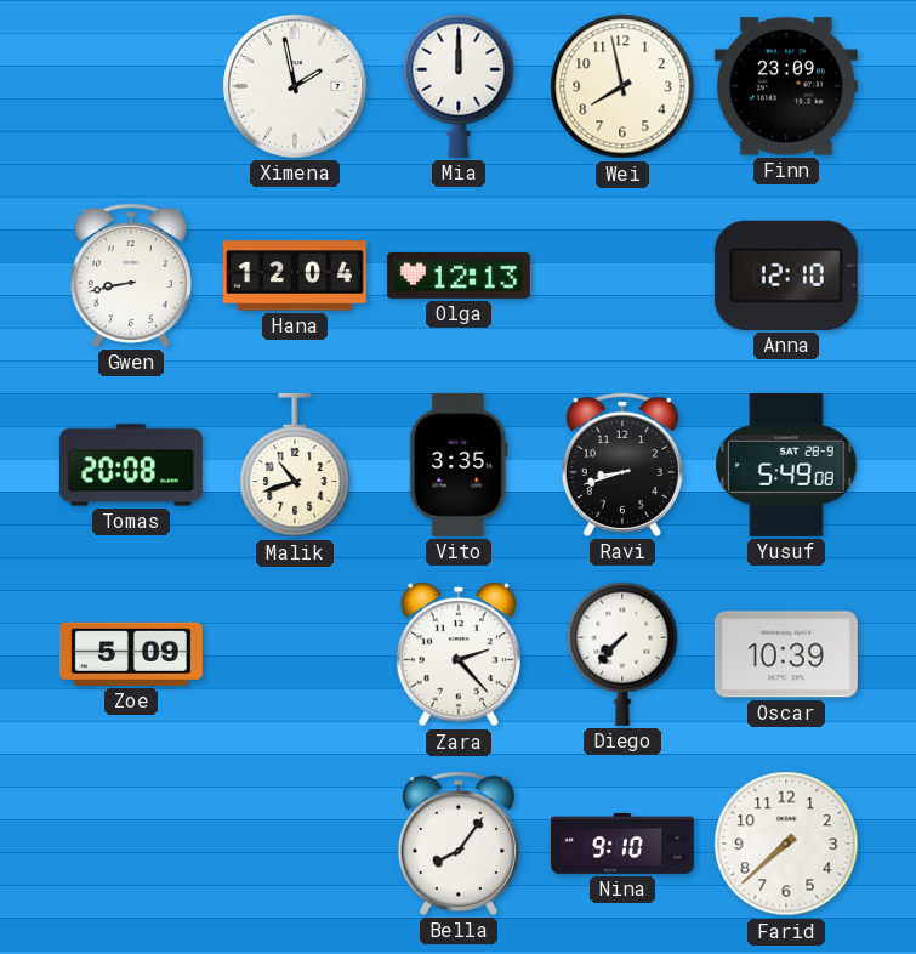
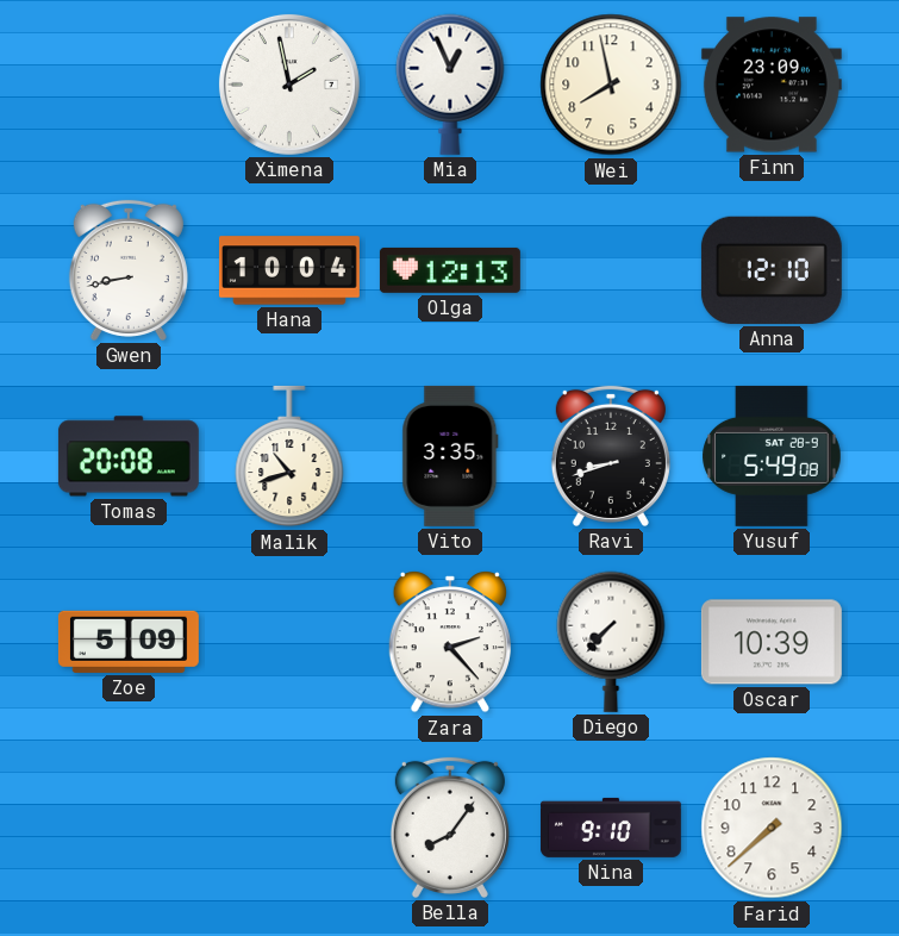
Mia: 12:00 -> 12:56
Hana: 12:04 -> 10:04
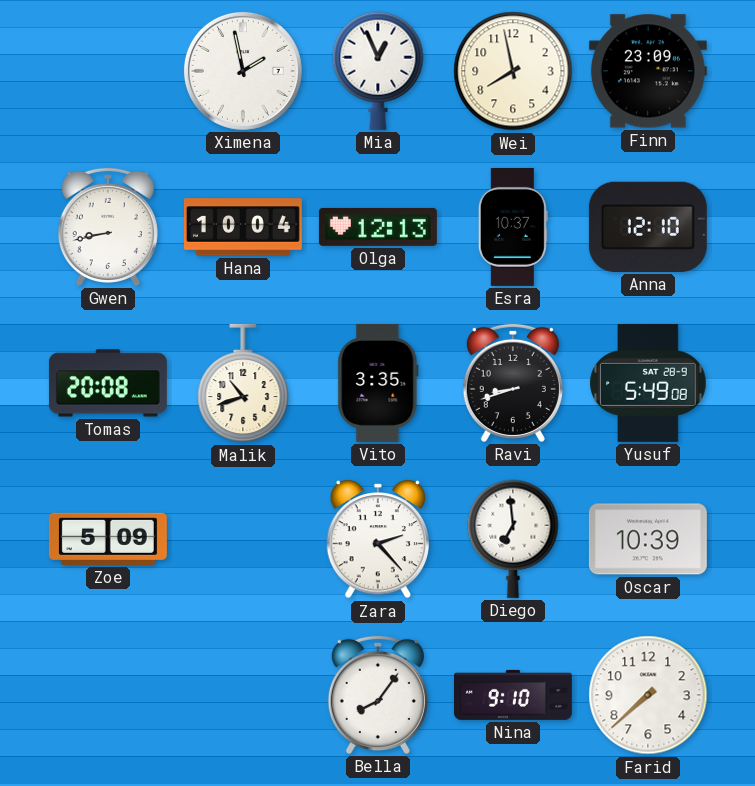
Esra: none -> 10:37
Diego: 7:37 -> 6:59
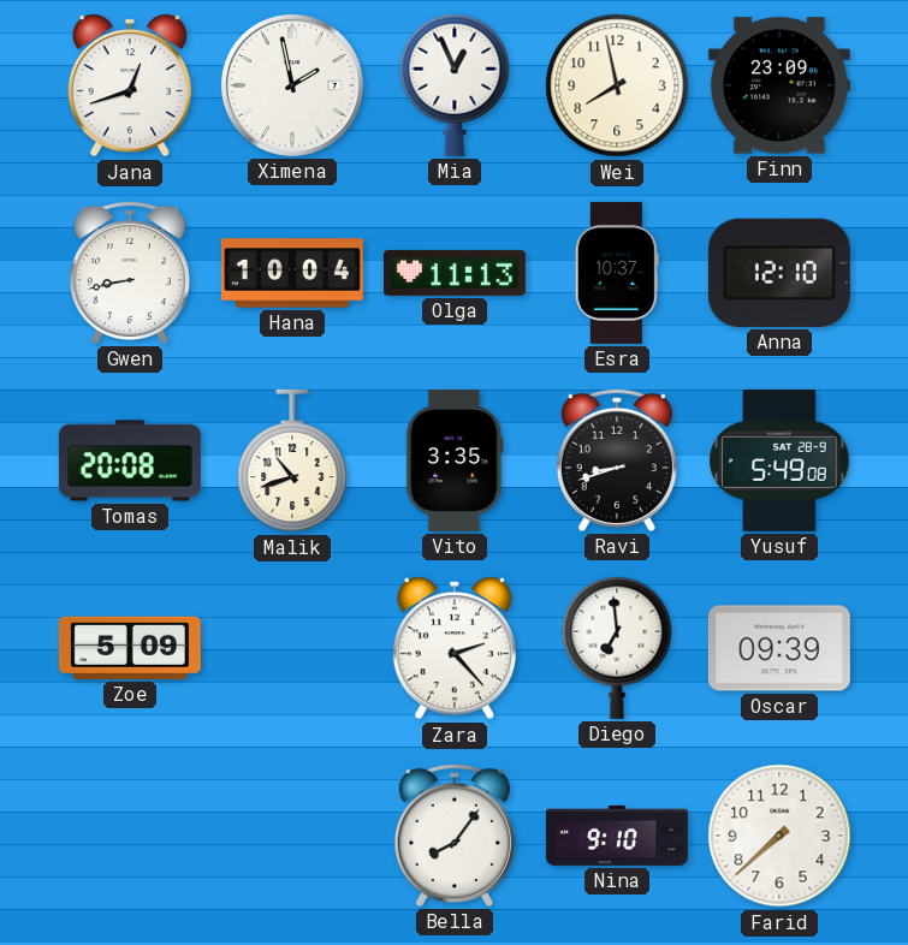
Jana: none -> 12:42
Olga: 12:13 -> 11:13
Oscar: 10:39 -> 09:39
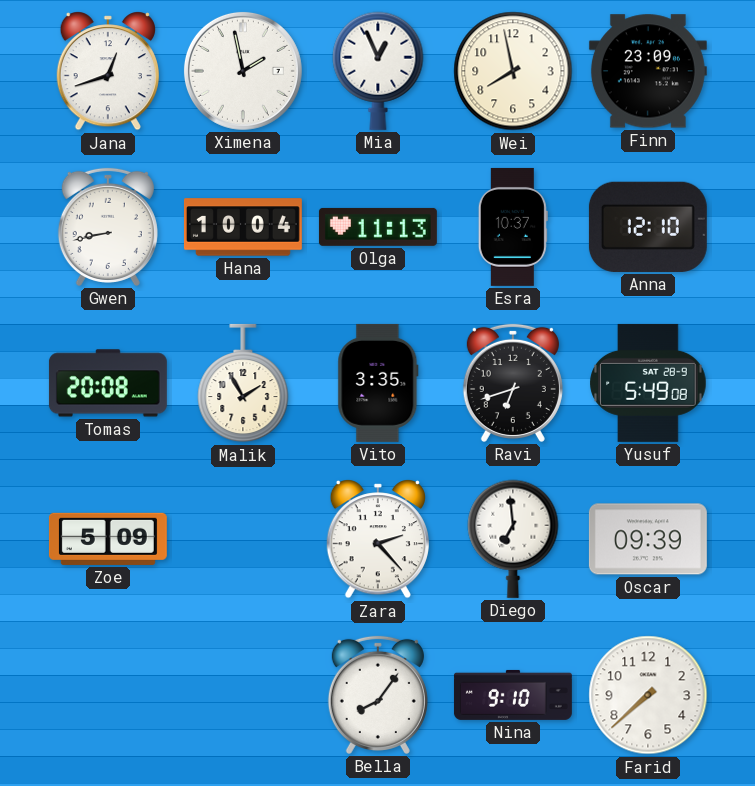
Malik: 10:42 -> 1:55
Ravi: 8:42 -> 6:42
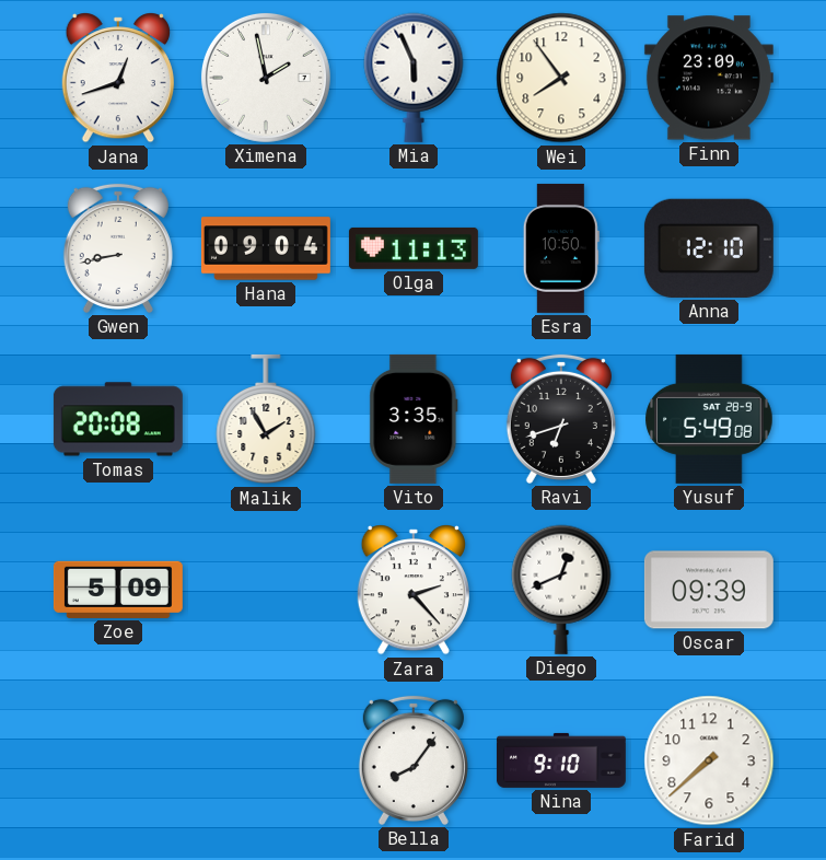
Mia: 12:56 -> 5:56
Wei: 7:58 -> 7:54
Hana: 10:04 -> 09:04
Esra: 10:37 -> 10:50
Diego: 6:59 -> 12:41
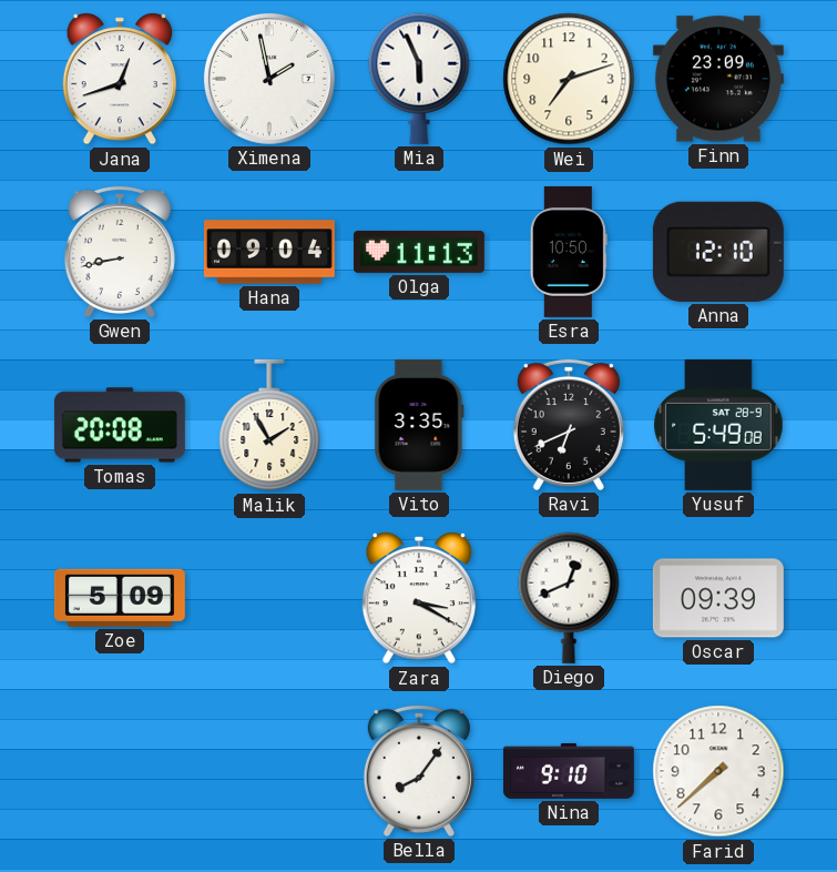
Wei: 7:54 -> 7:12
Ravi: 6:42 -> 6:41
Zara: 2:23 -> 3:20
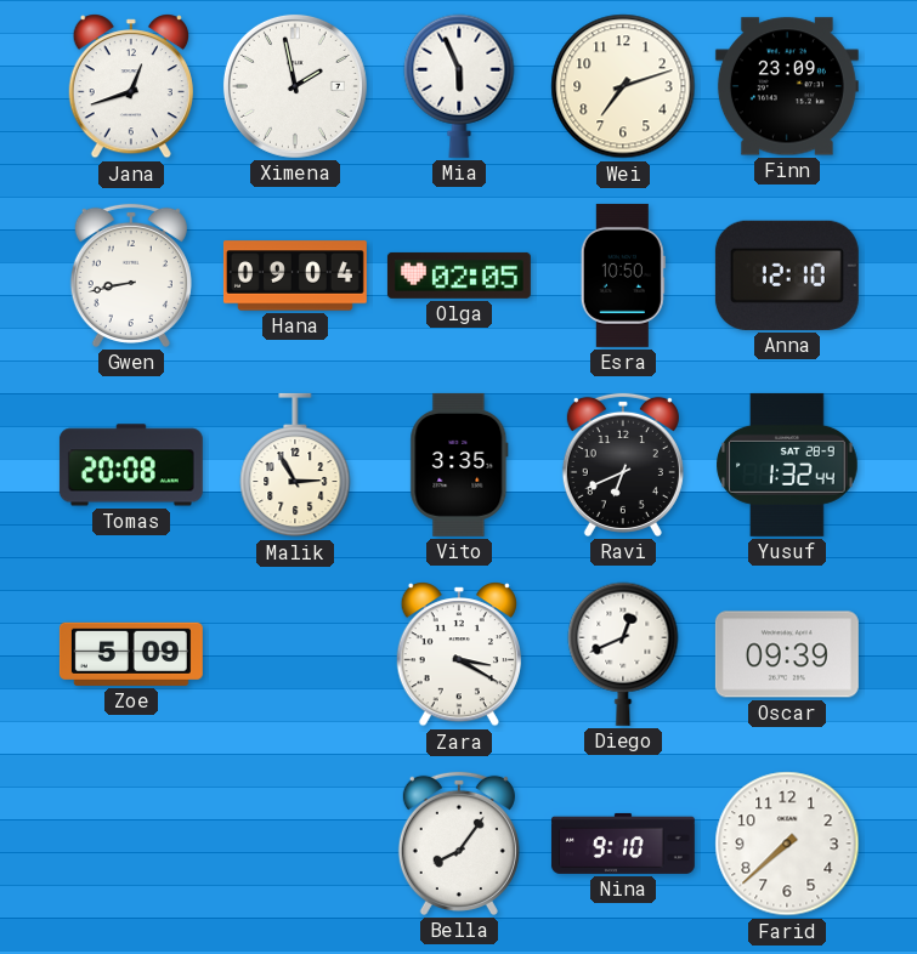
Olga: 11:13 -> 02:05
Malik: 1:55 -> 2:55
Yusuf: 5:49 -> 1:32
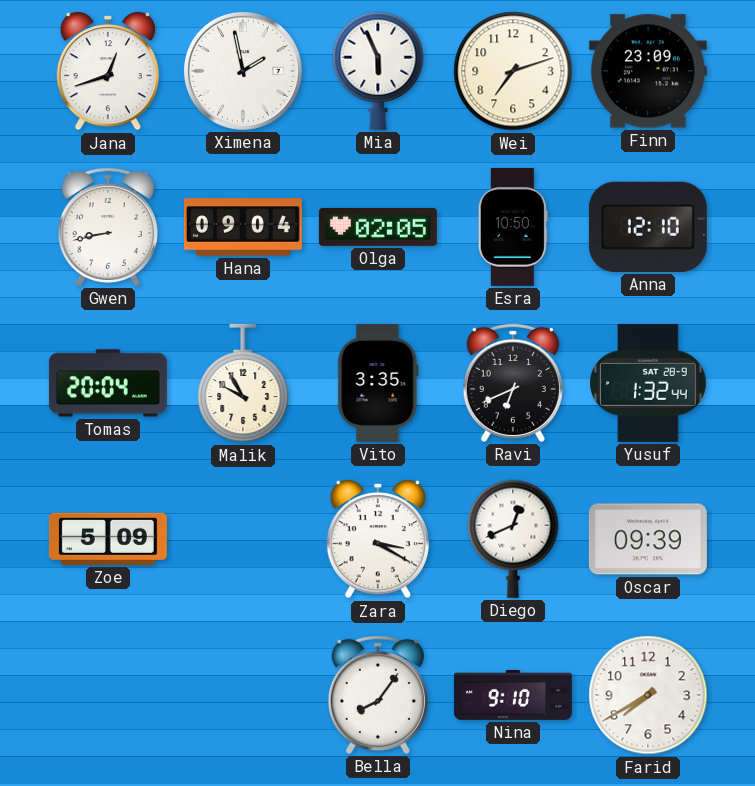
Tomas: 20:08 -> 20:04
Malik: 2:55 -> 9:55
Farid: 7:38 -> 7:40
